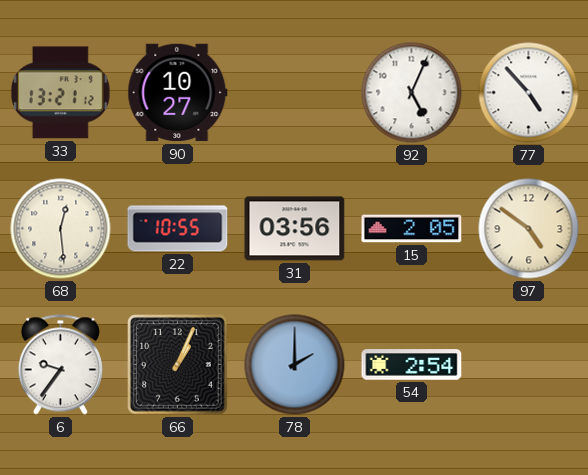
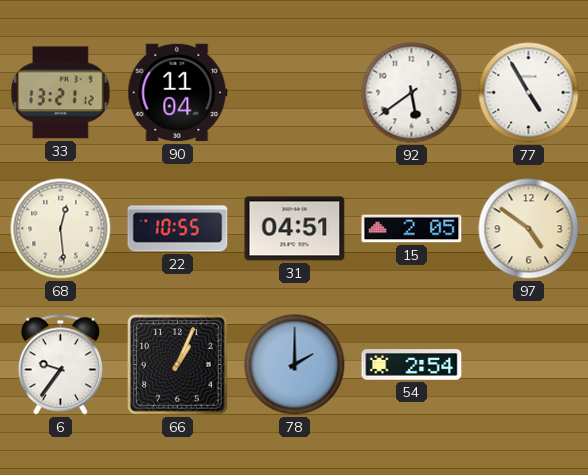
90: 10:27 -> 11:04
92: 5:04 -> 5:39
77: 4:53 -> 4:55
31: 03:56 -> 04:51
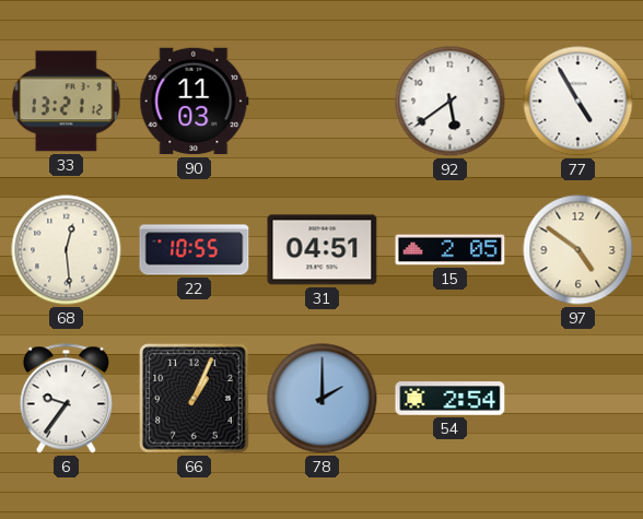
90: 11:04 -> 11:03
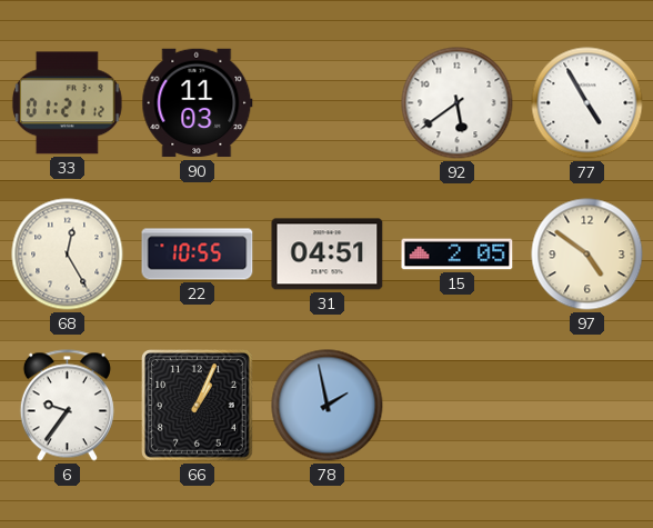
33: 13:21 -> 01:21
68: 12:29 -> 12:25
78: 2:00 -> 1:58
54: 2:54 -> none
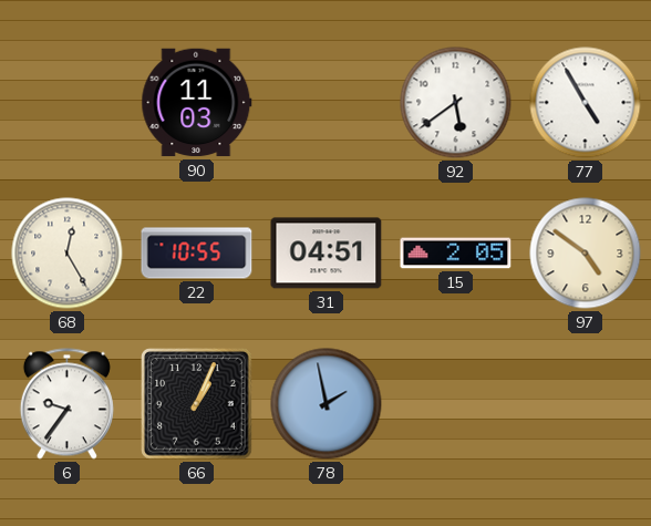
33: 01:21 -> none
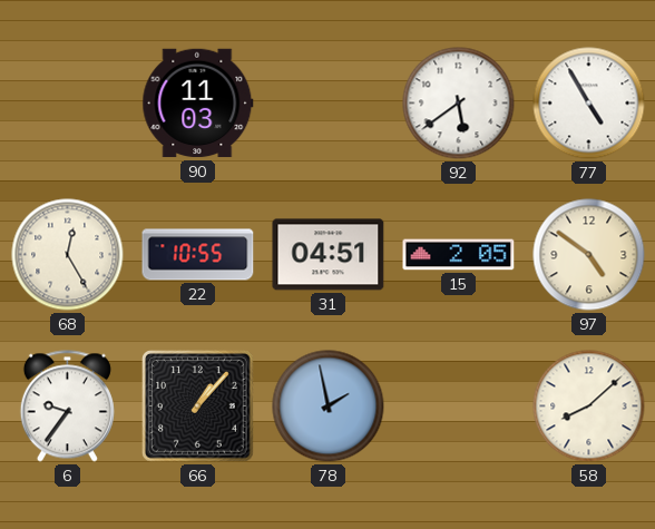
66: 1:04 -> 1:07
58: none -> 8:08
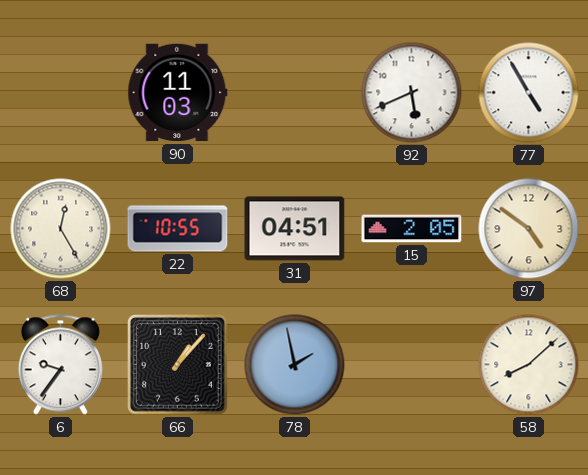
92: 5:39 -> 5:41
